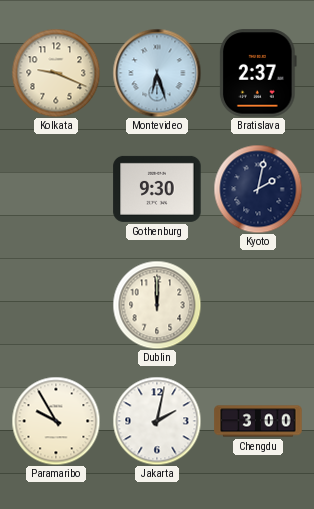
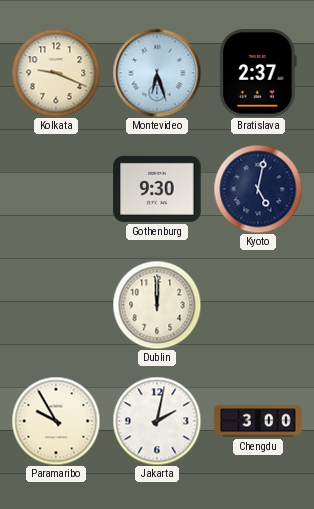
Kyoto: 2:02 -> 5:02
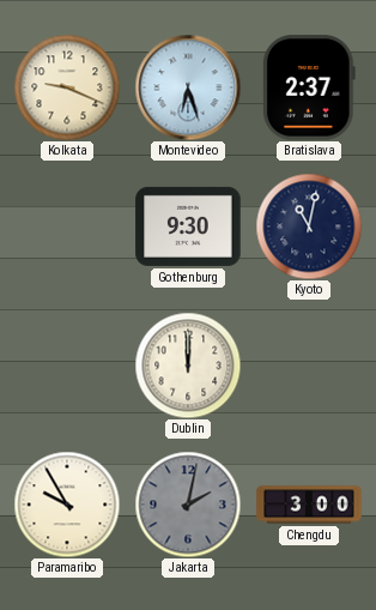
Kyoto: 5:02 -> 11:02
Jakarta dial: white -> grey
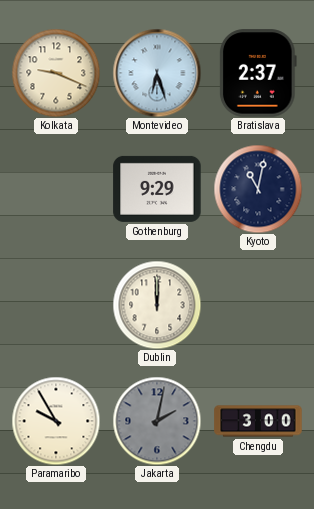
Gothenburg: 9:30 -> 9:29
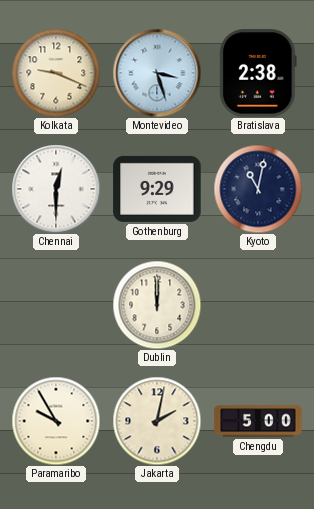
Montevideo: 6:27 -> 3:27
Bratislava: 2:37 -> 2:38
Chennai: none -> 12:30
Jakarta dial: grey -> cream
Chengdu: 3:00 -> 5:00
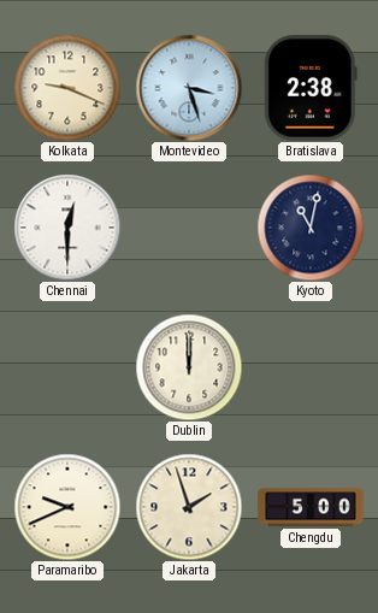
Gothenburg: 9:29 -> none
Paramaribo: 9:55 -> 9:41
Jakarta: 2:02 -> 1:57
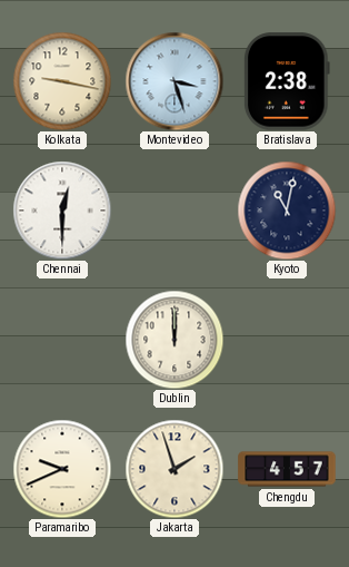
Kolkata: 9:19 -> 9:17
Chengdu: 5:00 -> 4:57
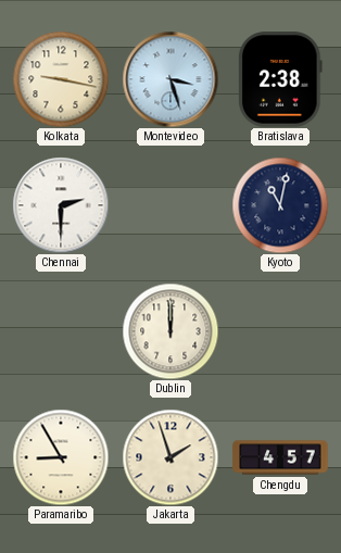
Chennai: 12:30 -> 2:30
Paramaribo: 9:41 -> 8:55
